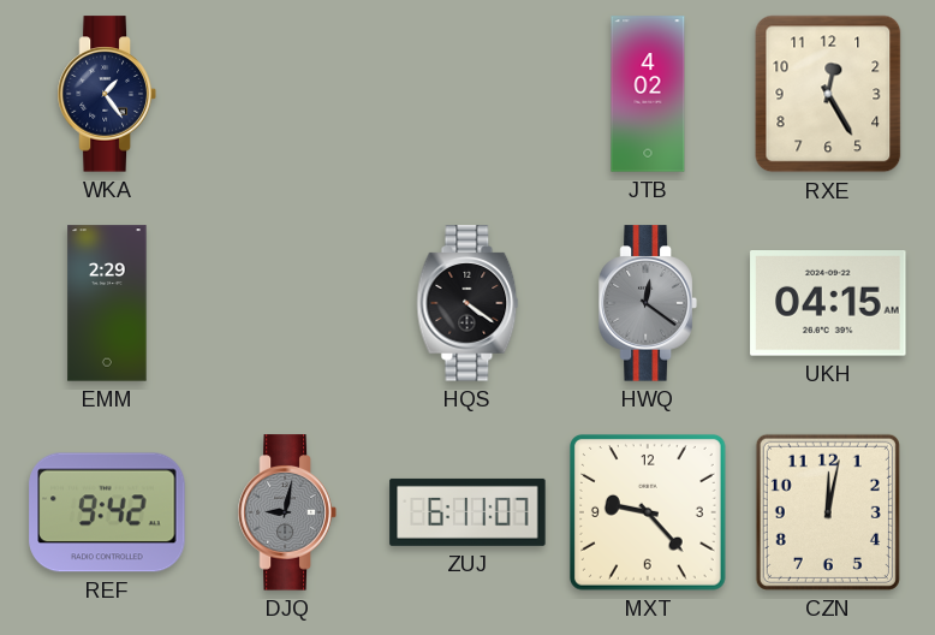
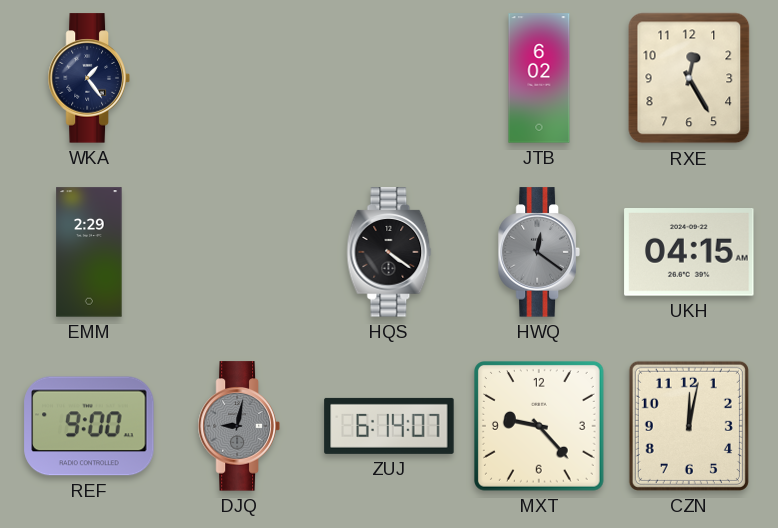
JTB: 4:02 -> 6:02
REF: 9:42 -> 9:00
ZUJ: 6:11 -> 6:14
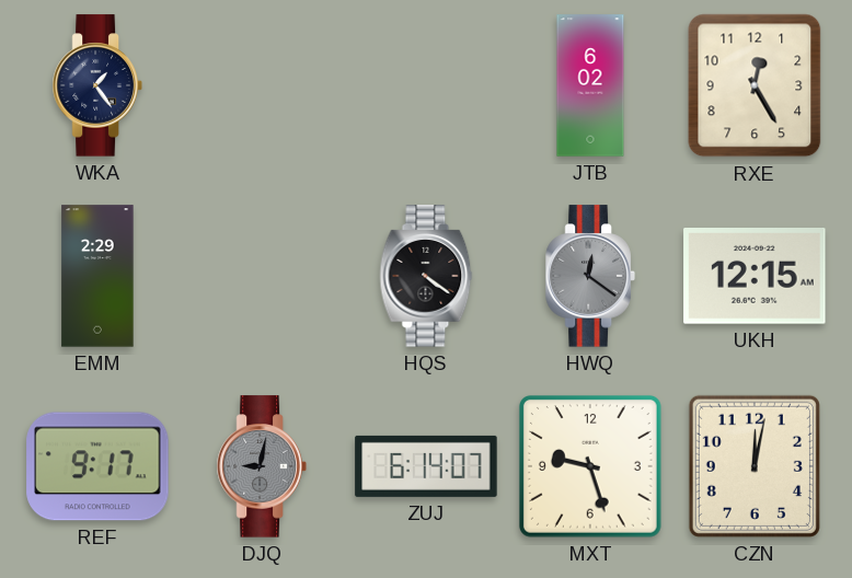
UKH: 04:15 -> 12:15
REF: 9:00 -> 9:17
MXT: 9:23 -> 9:27
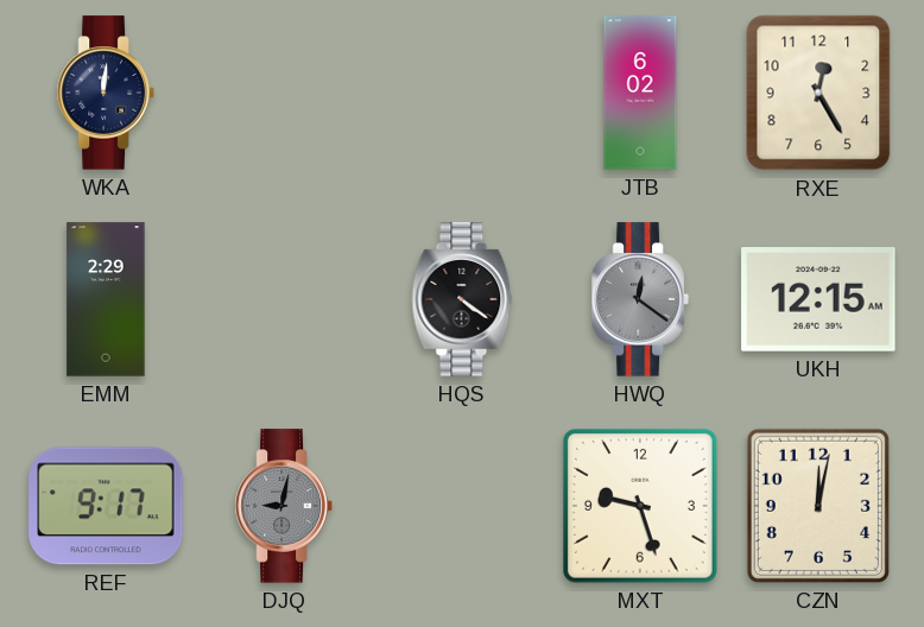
WKA: 1:24 -> 12:01
ZUJ: 6:14 -> none
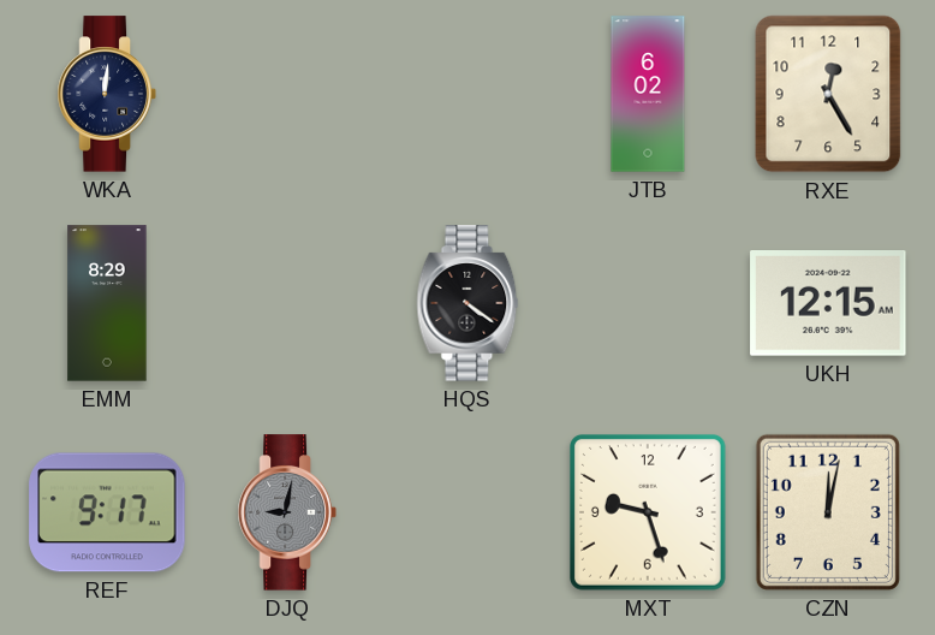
EMM: 2:29 -> 8:29
HWQ: 12:21 -> none
